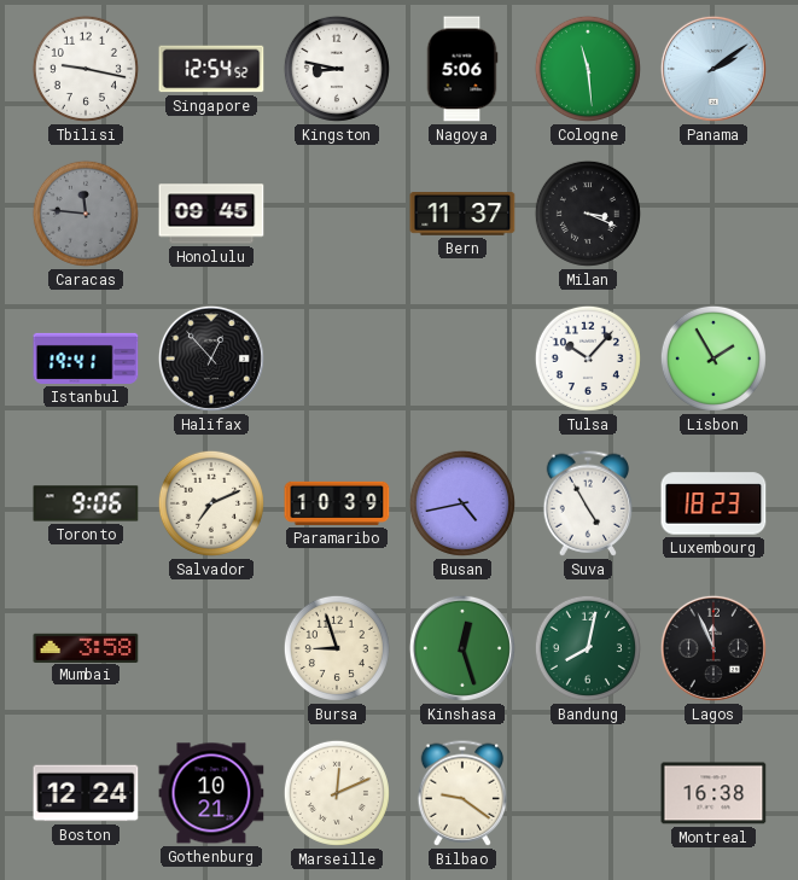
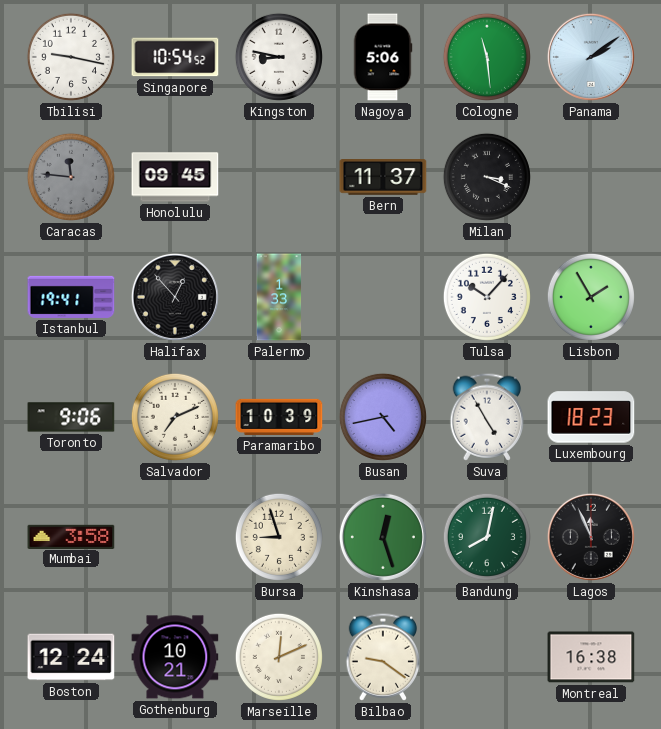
Singapore: 12:54 -> 10:54
Palermo: none -> 1:33
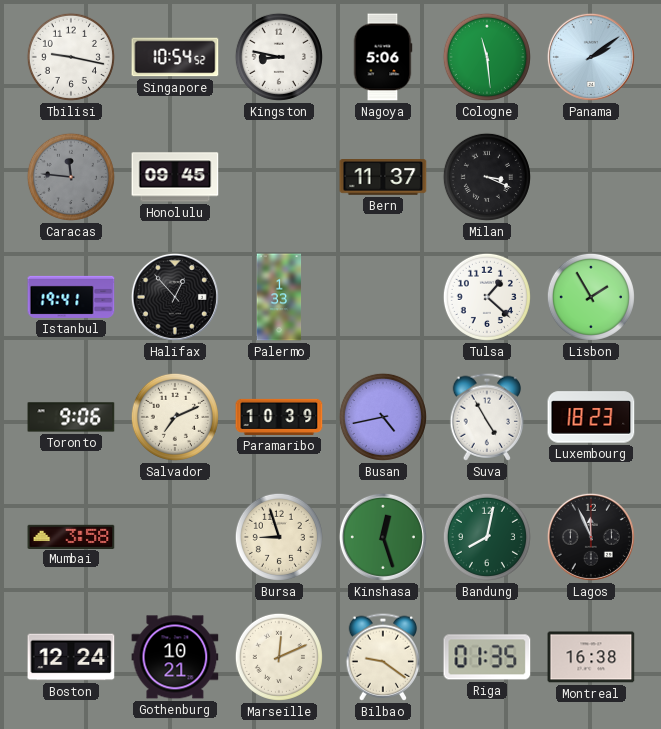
Tulsa: 10:07 -> 1:22
Riga: none -> 01:35
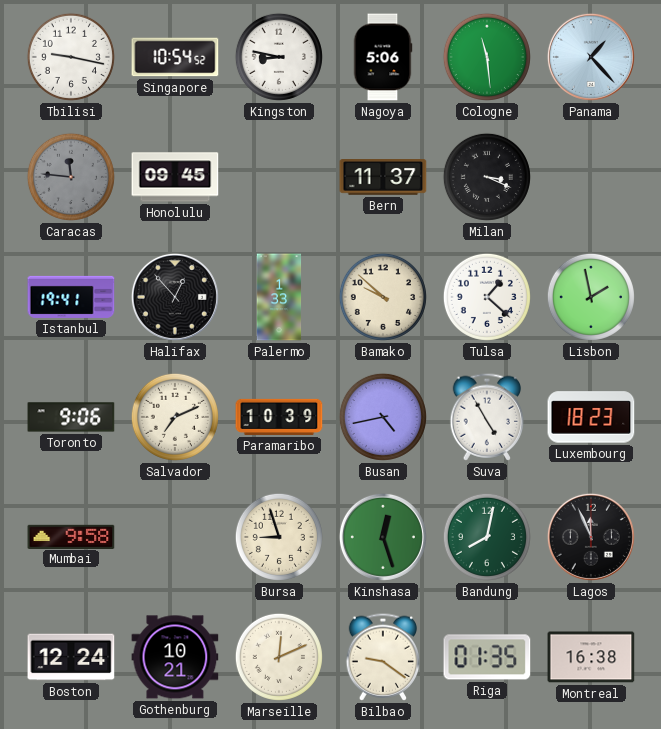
Panama: 2:09 -> 1:23
Bamako: none -> 9:52
Lisbon: 1:55 -> 1:58
Mumbai: 3:58 -> 9:58
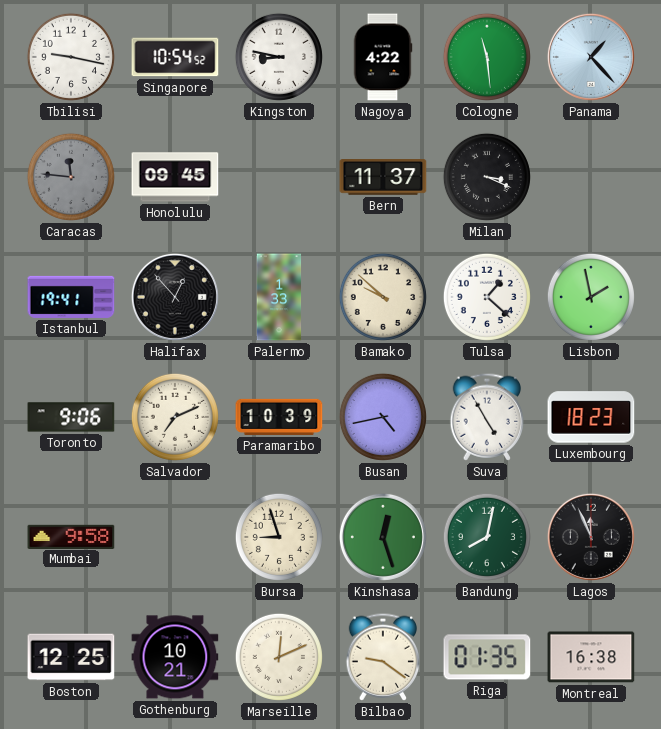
Nagoya: 5:06 -> 4:22
Boston: 12:24 -> 12:25
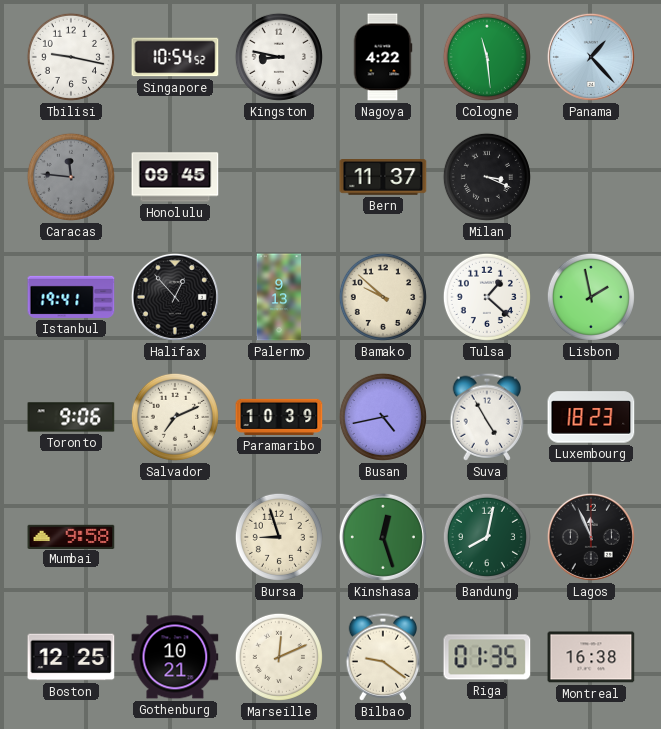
Palermo: 1:33 -> 9:13
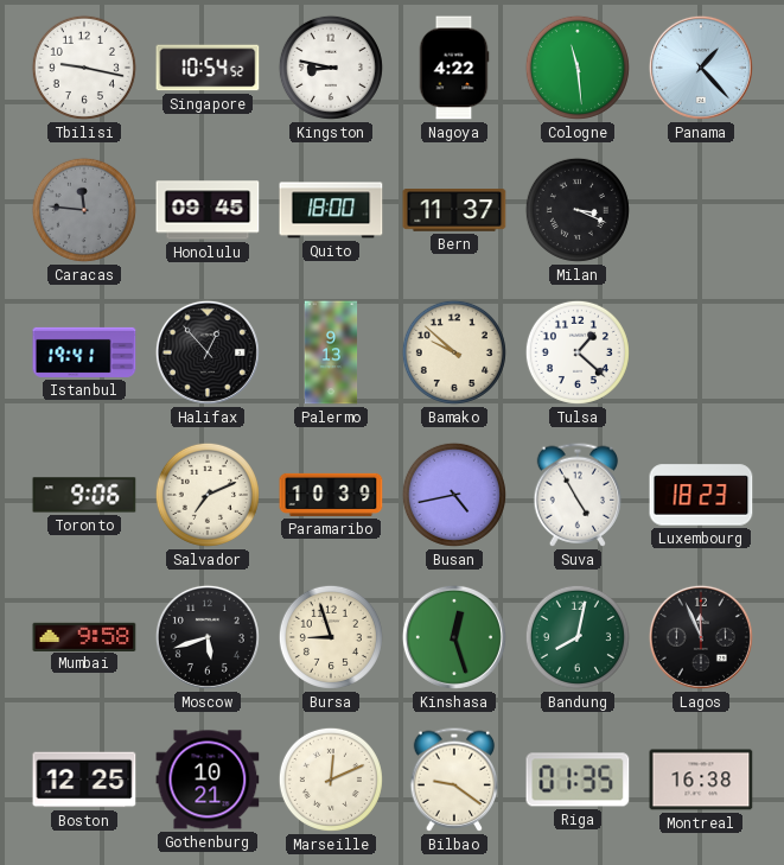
Quito: none -> 18:00
Lisbon: 1:58 -> none
Moscow: none -> 5:42
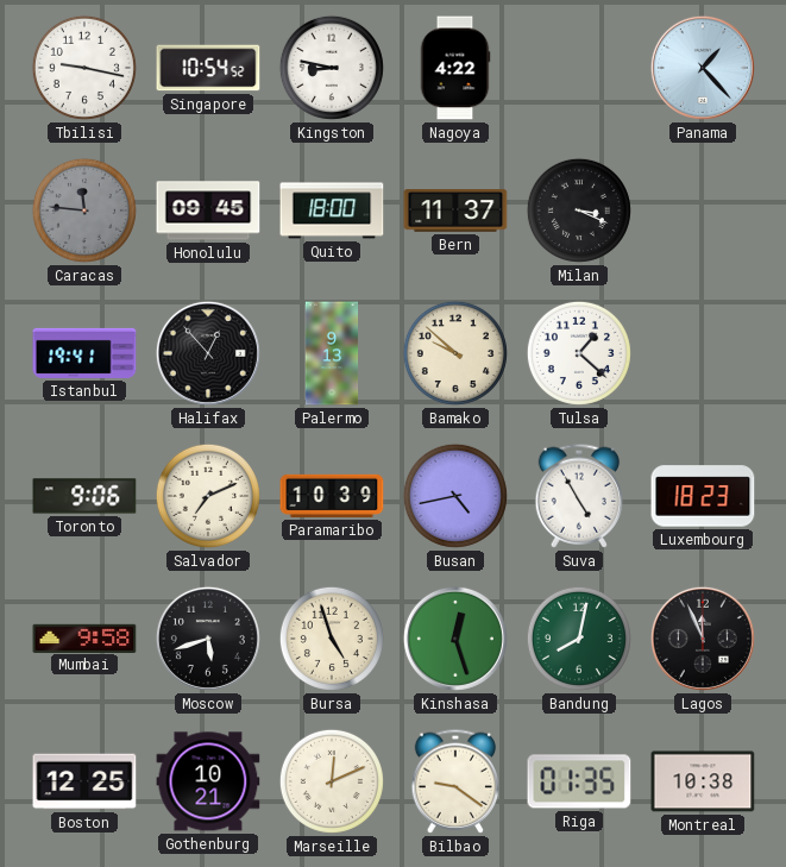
Cologne: 11:29 -> none
Bursa: 8:57 -> 4:57
Montreal: 16:38 -> 10:38
